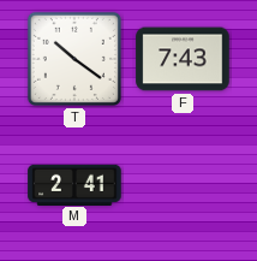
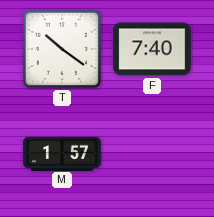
F: 7:43 -> 7:40
M: 2:41 -> 1:57
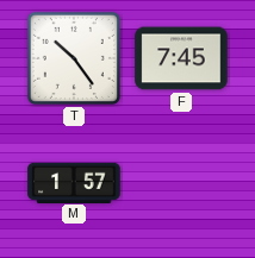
T: 10:21 -> 10:24
F: 7:40 -> 7:45
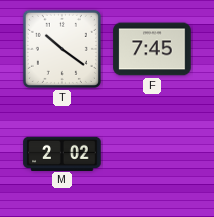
T: 10:24 -> 10:21
M: 1:57 -> 2:02
